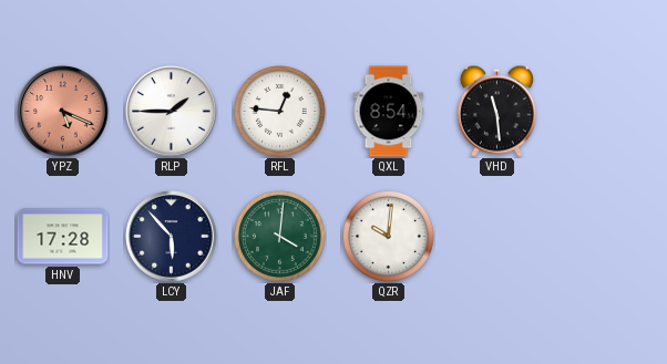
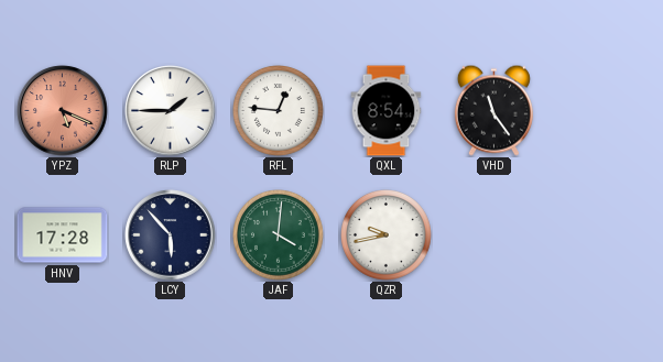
VHD: 11:29 -> 11:24
QZR: 10:01 -> 9:43
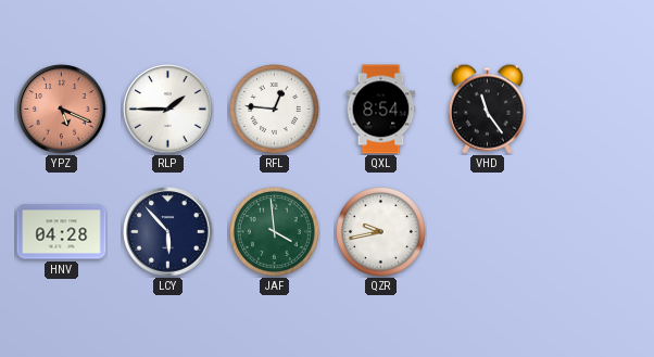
HNV: 17:28 -> 04:28
JAF: 4:01 -> 3:59
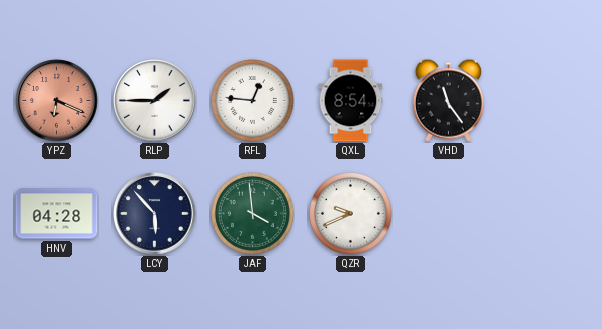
YPZ: 5:19 -> 6:19
QZR: 9:43 -> 9:41
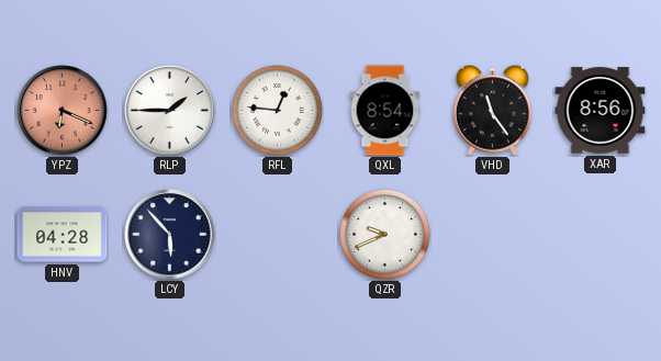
XAR: none -> 8:56
JAF: 3:59 -> none
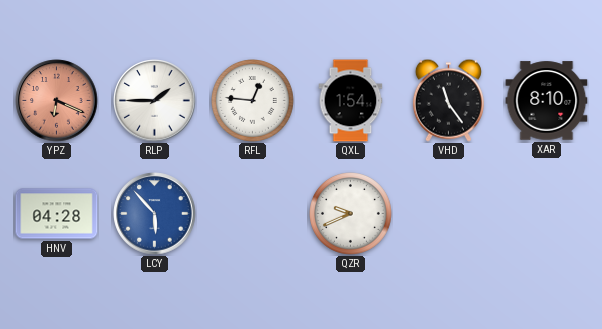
QXL: 8:54 -> 1:54
XAR: 8:56 -> 8:10
LCY dial: navy -> blue
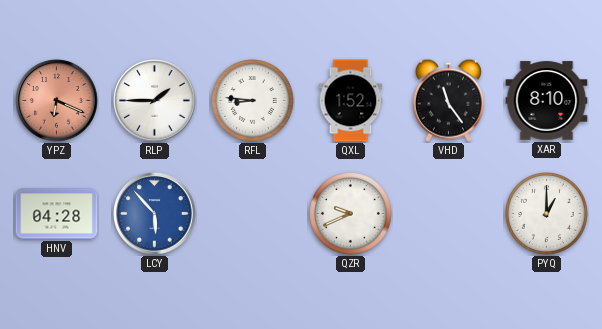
RFL: 12:46 -> 8:46
QXL: 1:54 -> 1:52
PYQ: none -> 1:00
